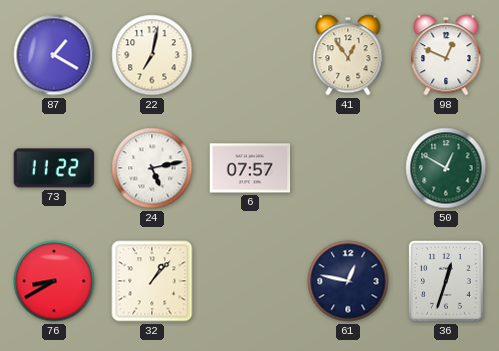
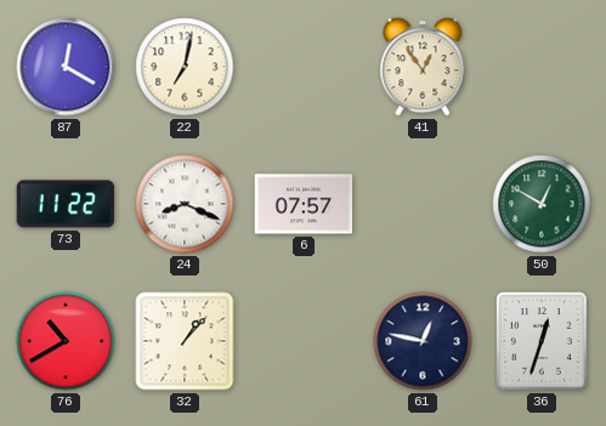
87: 1:20 -> 12:20
98: 12:49 -> none
24: 5:13 -> 8:19
76: 8:40 -> 10:40
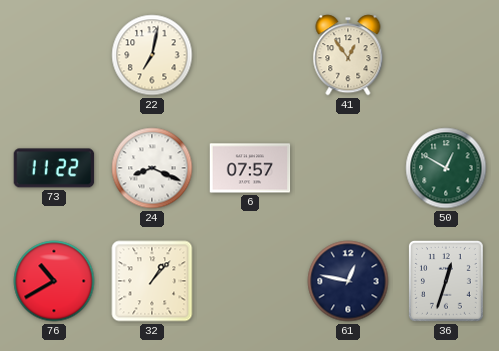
87: 12:20 -> none
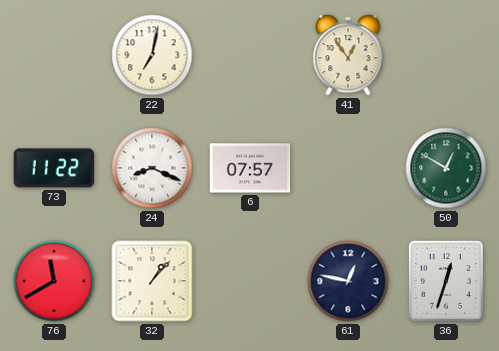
76: 10:40 -> 11:40
